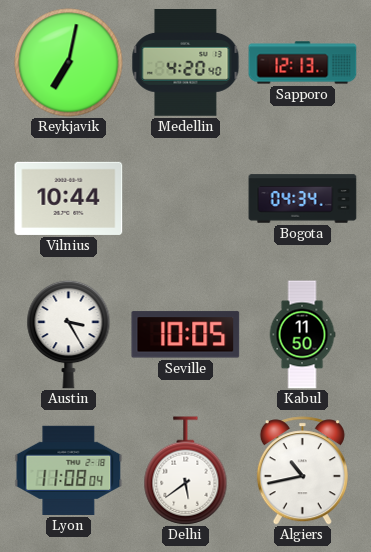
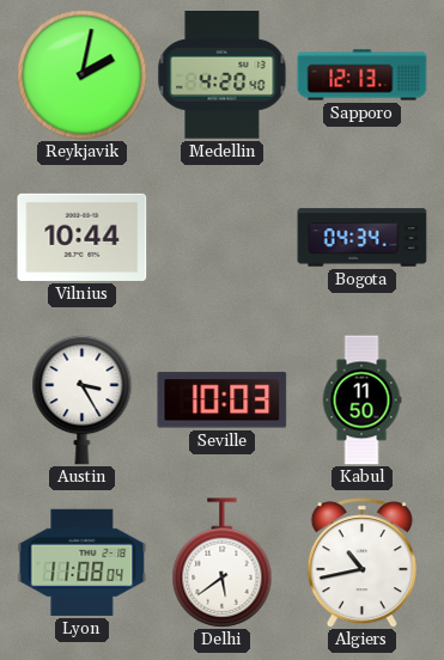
Reykjavik: 7:02 -> 2:02
Seville: 10:05 -> 10:03
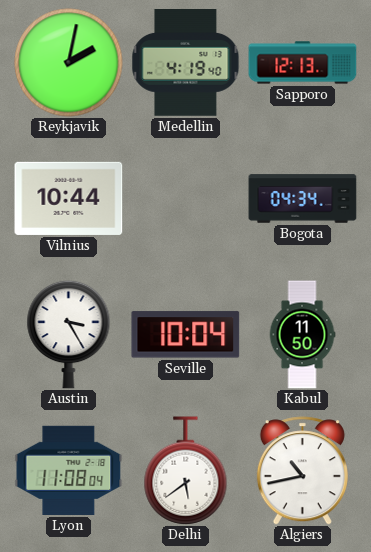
Medellin: 4:20 -> 4:19
Seville: 10:03 -> 10:04
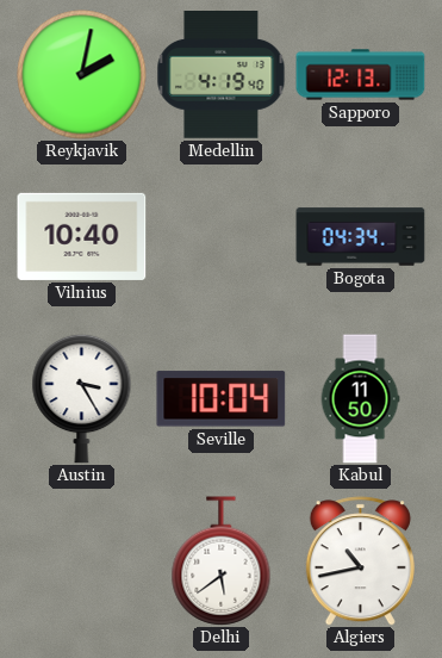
Vilnius: 10:44 -> 10:40
Lyon: 11:08 -> none
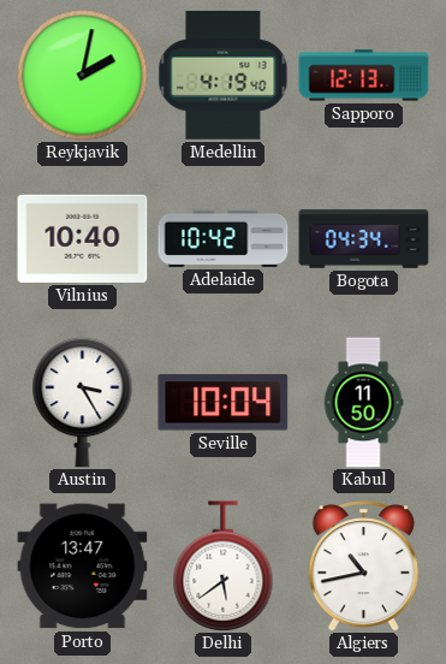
Adelaide: none -> 10:42
Porto: none -> 13:47
